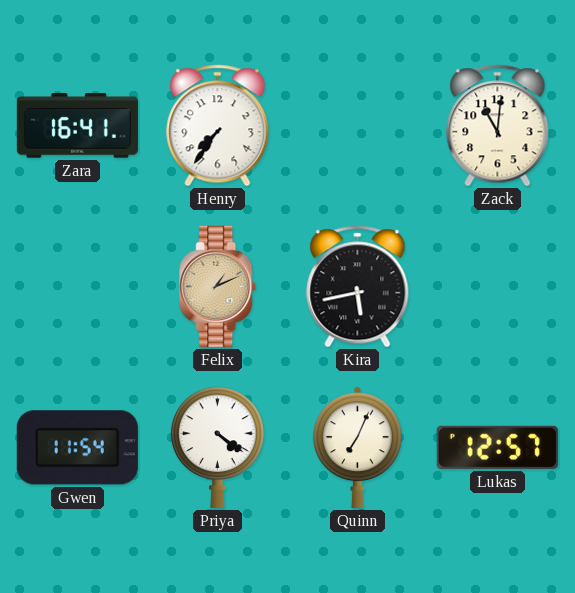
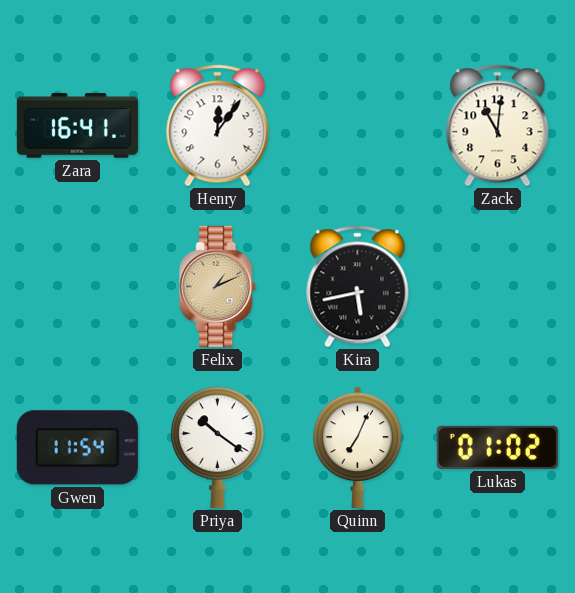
Henry: 7:36 -> 12:06
Priya: 4:21 -> 10:21
Lukas: 12:57 -> 01:02
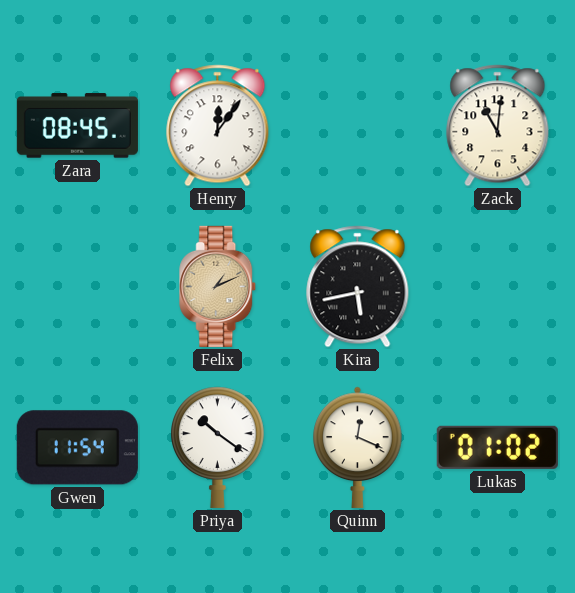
Zara: 16:41 -> 08:45
Quinn: 7:04 -> 12:19
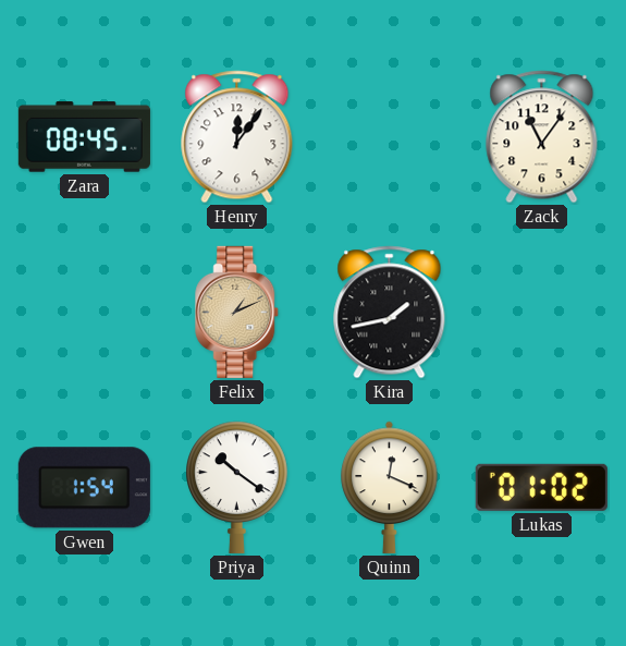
Zack: 11:01 -> 11:06
Kira: 5:43 -> 1:43
Gwen: 11:54 -> 1:54
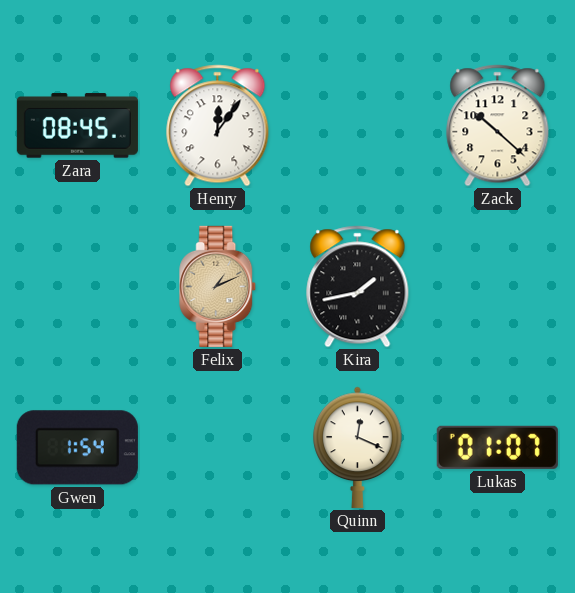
Zack: 11:06 -> 10:22
Priya: 10:21 -> none
Lukas: 01:02 -> 01:07
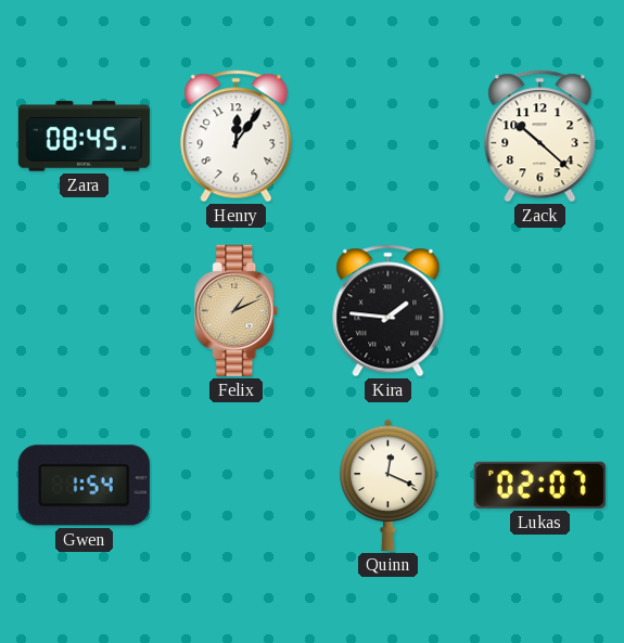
Kira: 1:43 -> 1:46
Lukas: 01:07 -> 02:07
